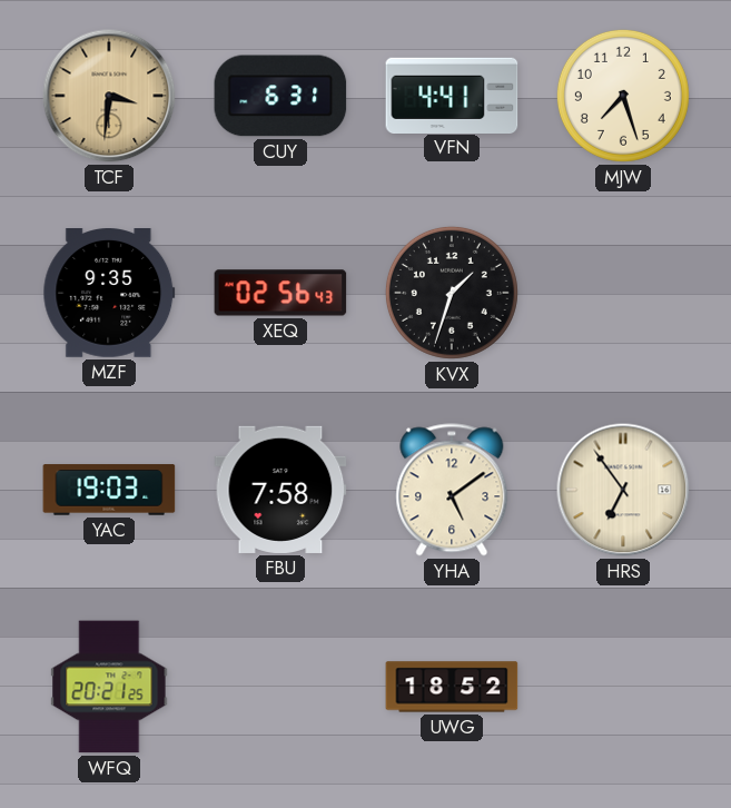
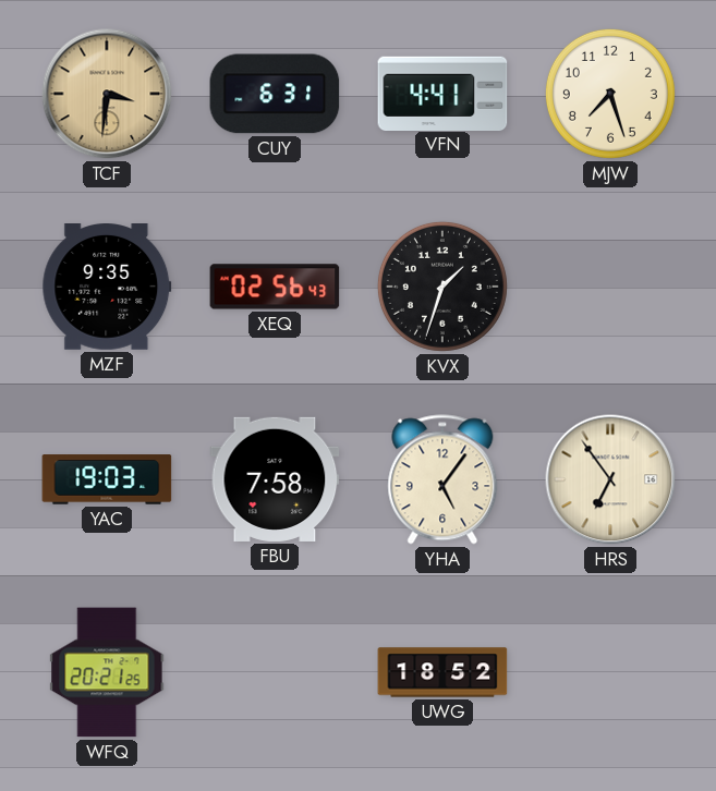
YHA: 5:09 -> 5:06
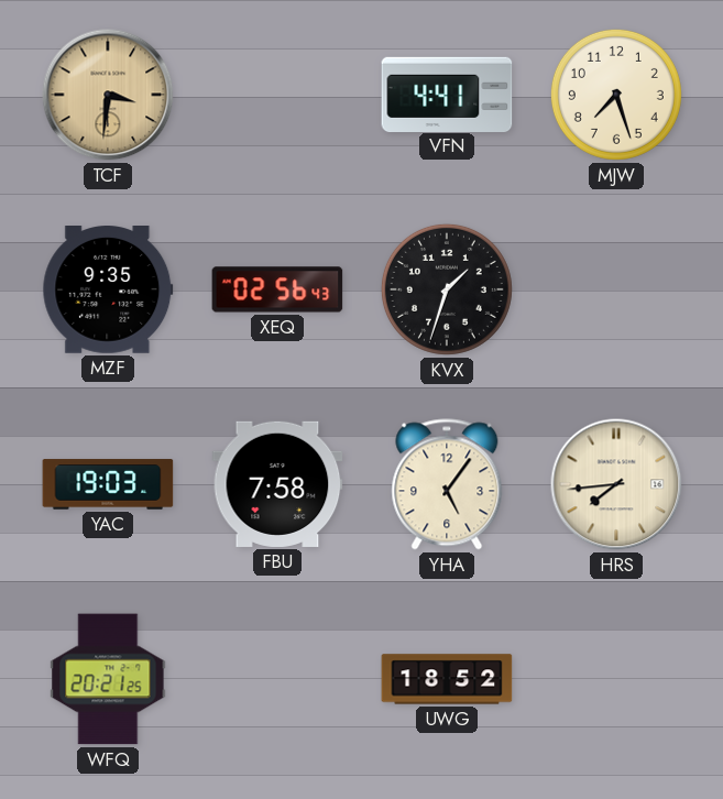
CUY: 6:31 -> none
HRS: 6:54 -> 7:44
